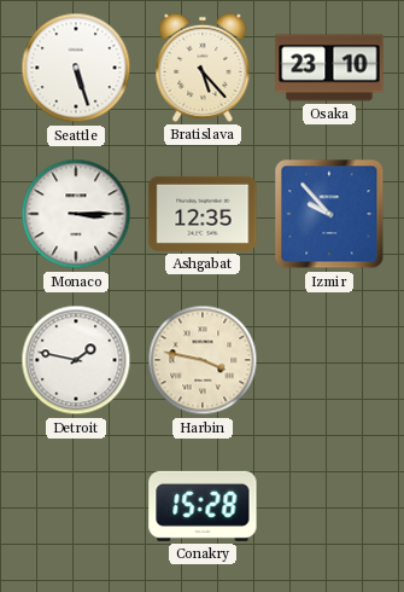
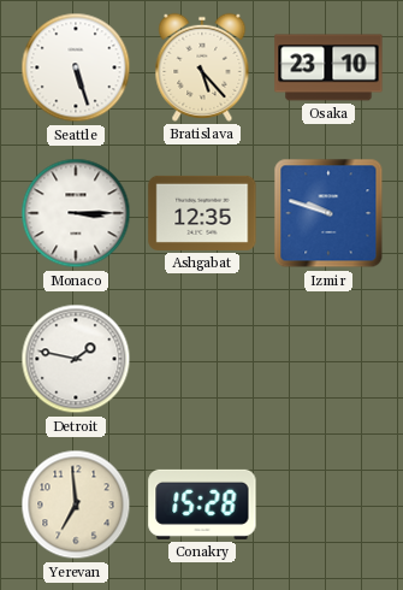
Izmir: 9:53 -> 9:48
Harbin: 3:47 -> none
Yerevan: none -> 6:59
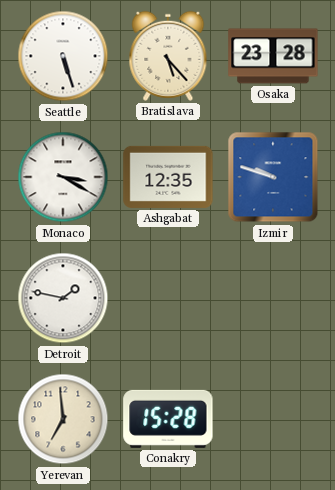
Osaka: 23:10 -> 23:28
Monaco: 3:15 -> 3:20
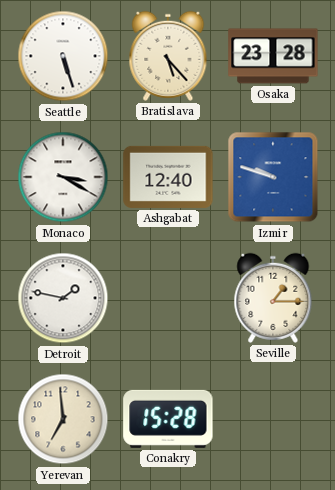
Ashgabat: 12:35 -> 12:40
Seville: none -> 1:15
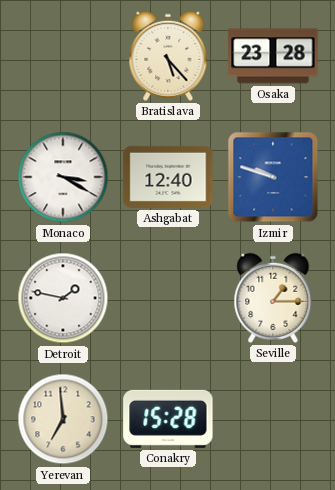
Seattle: 5:27 -> none
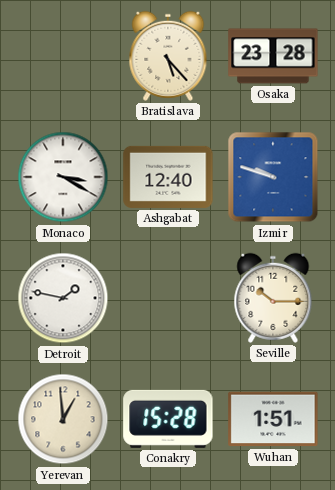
Seville: 1:15 -> 10:15
Yerevan: 6:59 -> 12:59
Wuhan: none -> 1:51
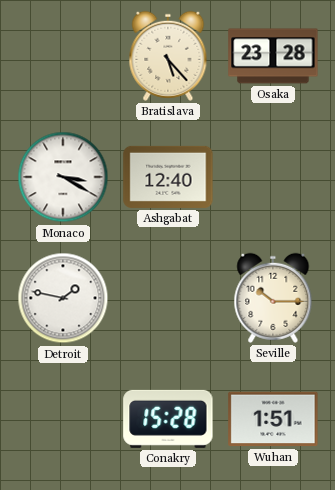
Izmir: 9:48 -> none
Yerevan: 12:59 -> none
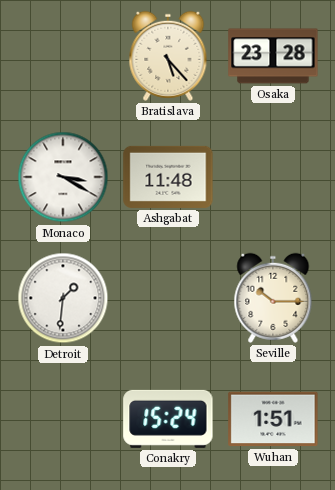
Ashgabat: 12:40 -> 11:48
Detroit: 1:47 -> 1:31
Conakry: 15:28 -> 15:24
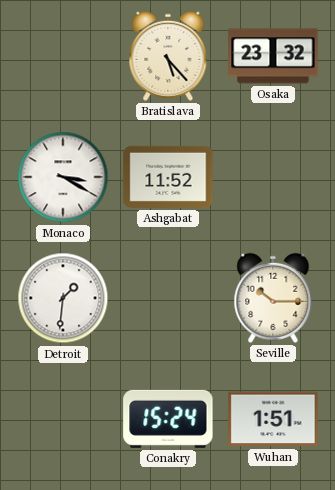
Osaka: 23:28 -> 23:32
Ashgabat: 11:48 -> 11:52
